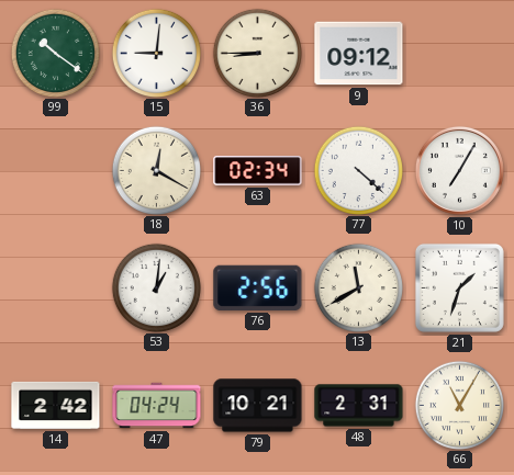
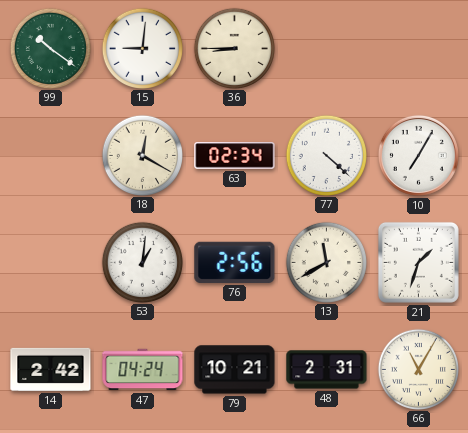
9: 09:12 -> none
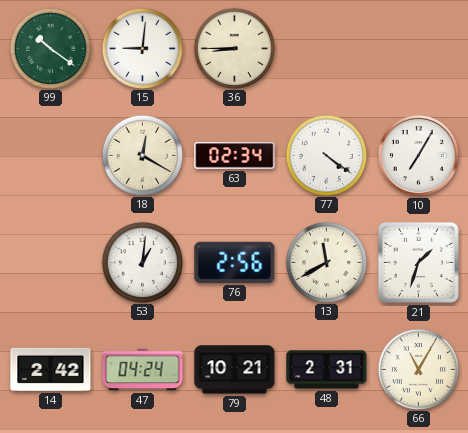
77: 4:22 -> 4:21
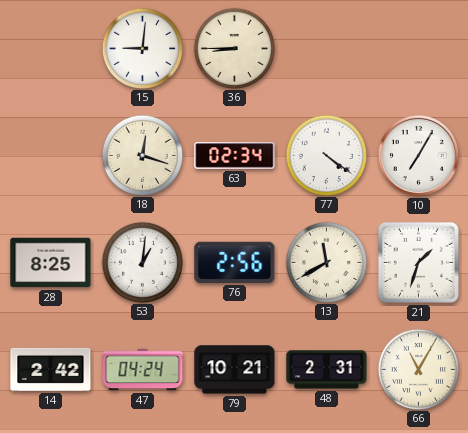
99: 10:21 -> none
18: 12:20 -> 12:18
28: none -> 8:25
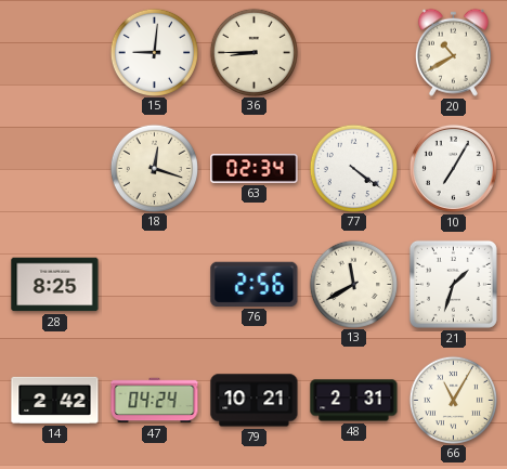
20: none -> 10:40
53: 1:01 -> none
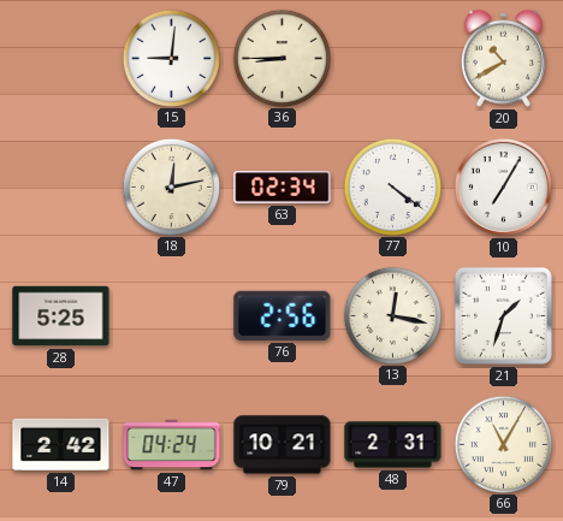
18: 12:18 -> 12:13
28: 8:25 -> 5:25
13: 11:40 -> 12:17
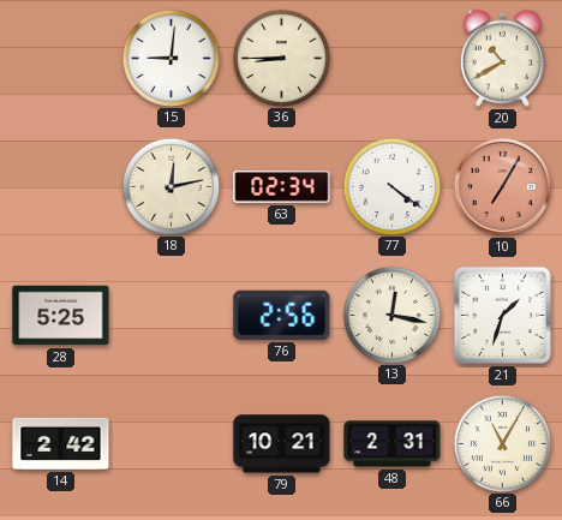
10 dial: white -> salmon
47: 04:24 -> none
